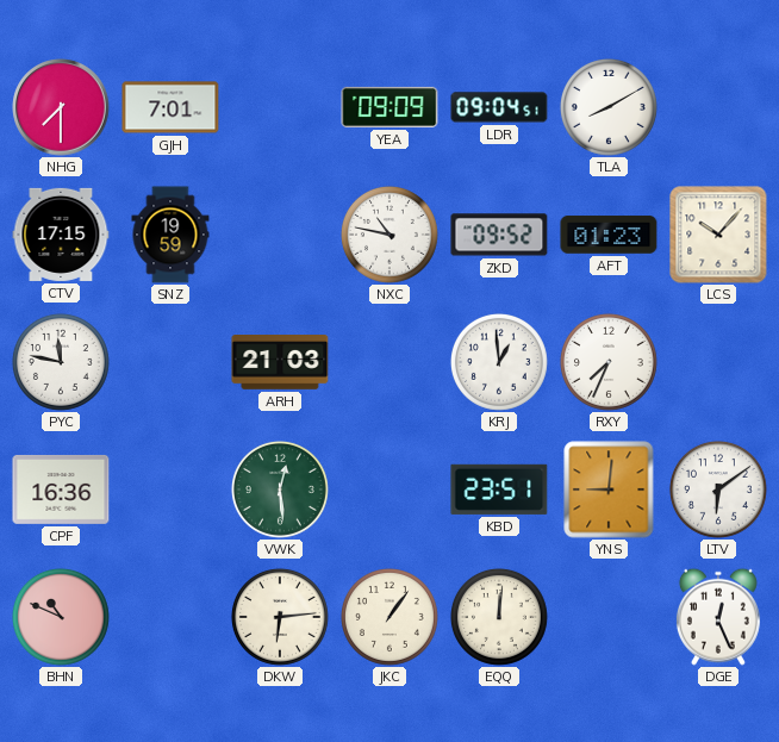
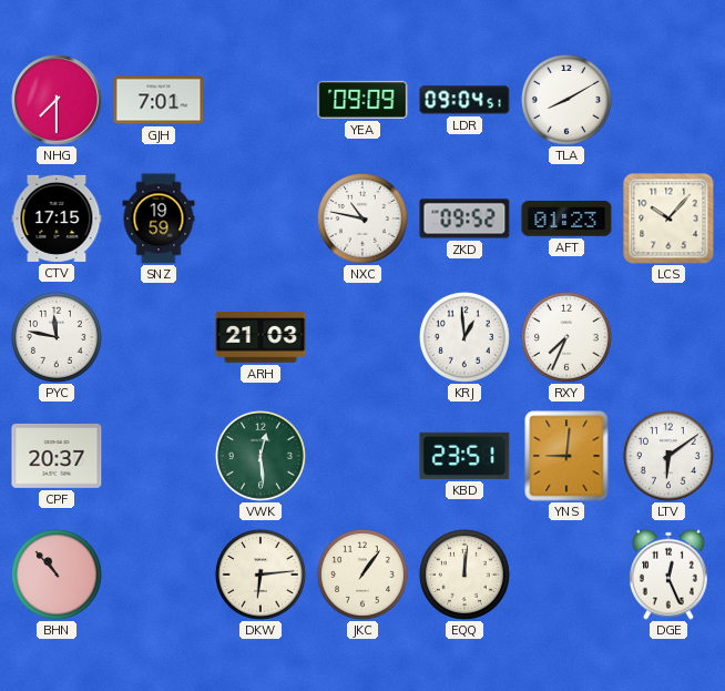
CPF: 16:36 -> 20:37
BHN: 10:49 -> 10:53
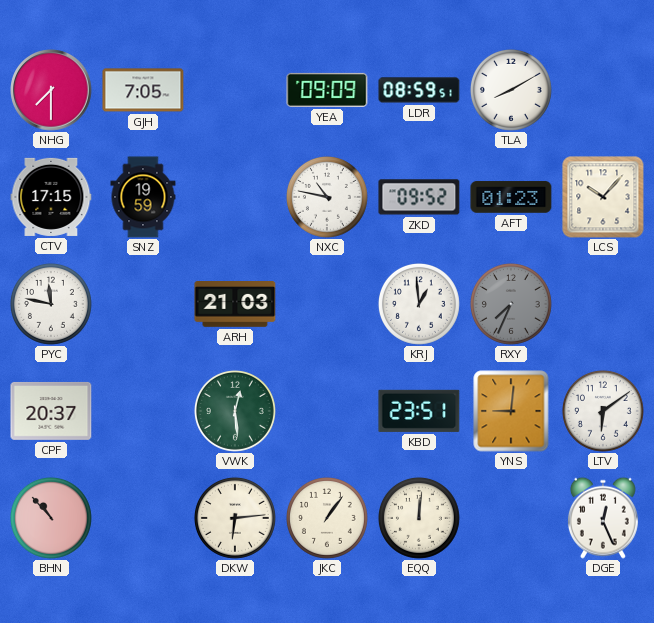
GJH: 7:01 -> 7:05
LDR: 09:04 -> 08:59
RXY dial: white -> grey
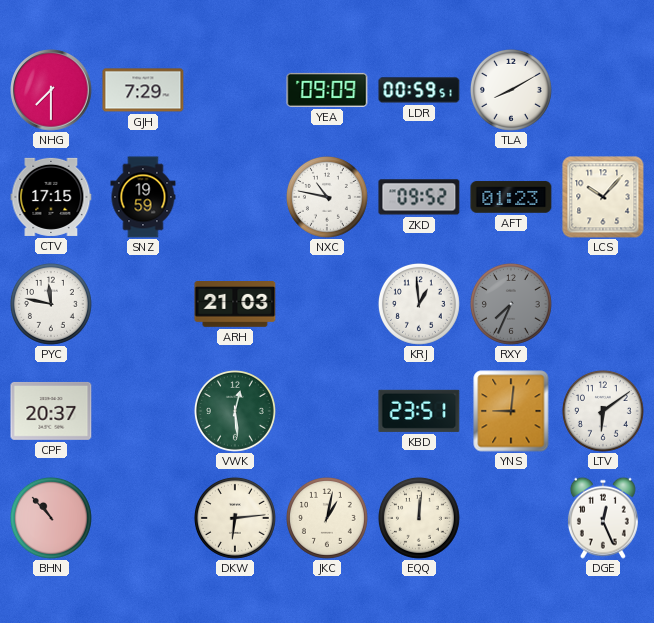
GJH: 7:05 -> 7:29
LDR: 08:59 -> 00:59
JKC: 1:06 -> 1:02
